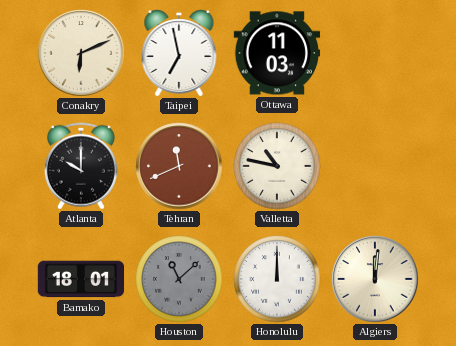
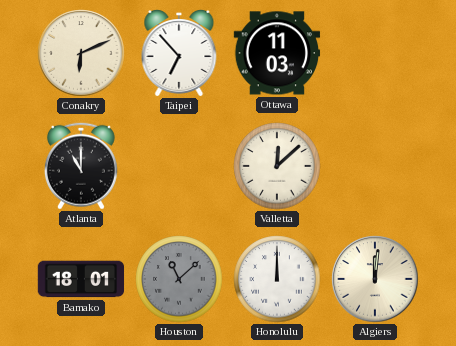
Taipei: 6:58 -> 6:53
Atlanta: 10:00 -> 11:00
Tehran: 11:41 -> none
Valletta: 10:47 -> 12:08
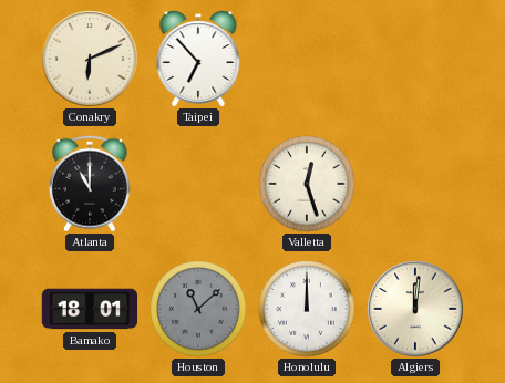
Ottawa: 11:03 -> none
Valletta: 12:08 -> 12:27
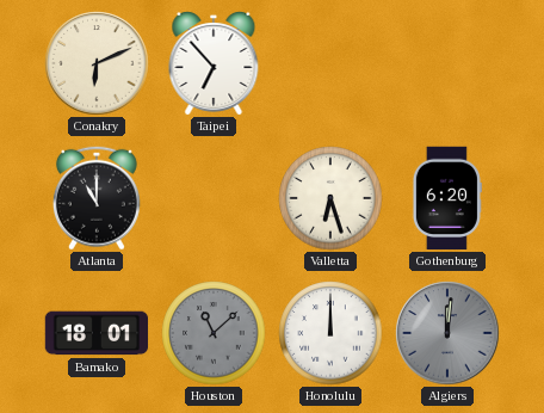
Valletta: 12:27 -> 6:27
Gothenburg: none -> 6:20
Algiers dial: cream -> grey
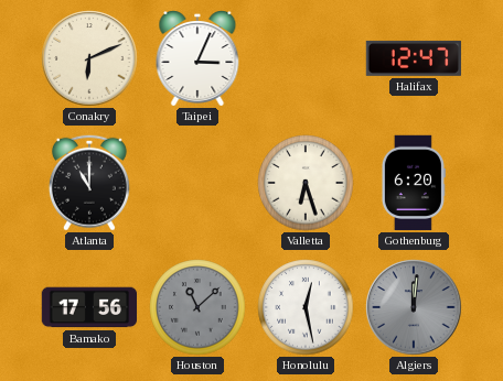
Taipei: 6:53 -> 3:04
Halifax: none -> 12:47
Bamako: 18:01 -> 17:56
Honolulu: 12:00 -> 12:28
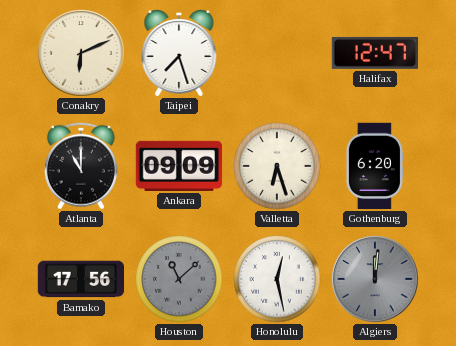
Taipei: 3:04 -> 7:27
Ankara: none -> 09:09
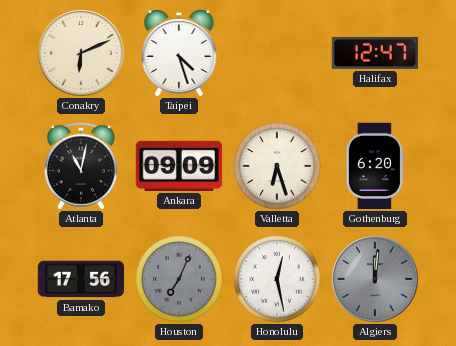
Taipei: 7:27 -> 4:27
Atlanta: 11:00 -> 11:02
Houston: 11:08 -> 7:04
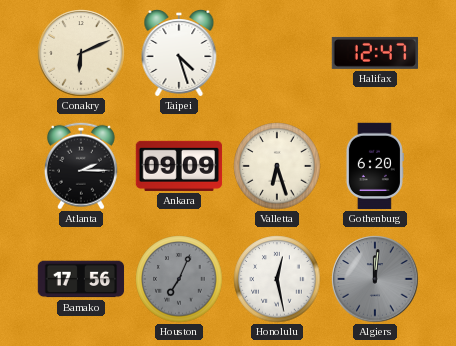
Atlanta: 11:02 -> 2:15
